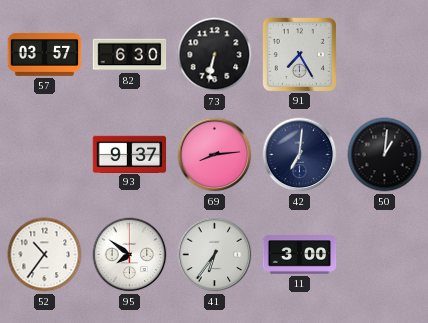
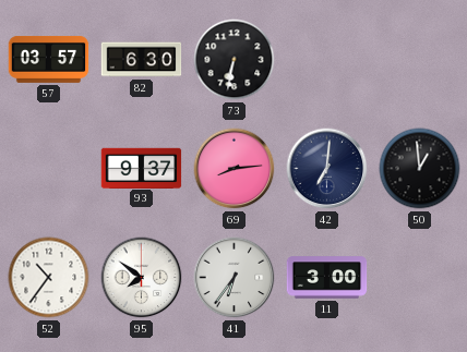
91: 7:25 -> none
50: 1:01 -> 12:59
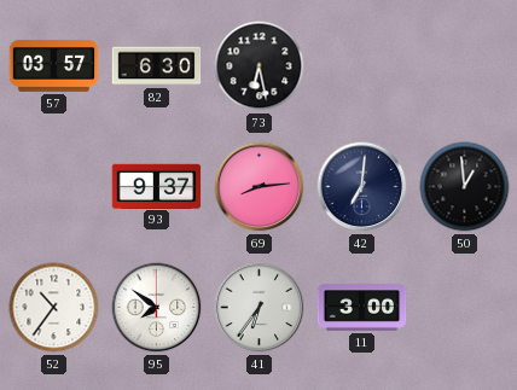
73: 6:32 -> 6:28
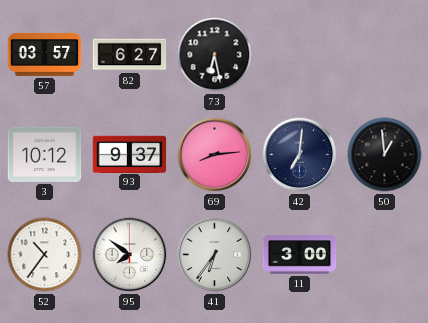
82: 6:30 -> 6:27
3: none -> 10:12
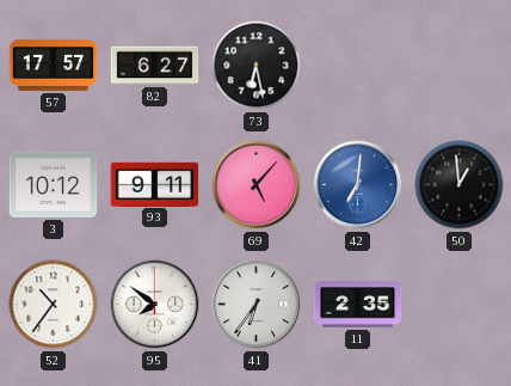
57: 03:57 -> 17:57
93: 9:37 -> 9:11
69: 8:14 -> 5:07
42 dial: navy -> blue
11: 3:00 -> 2:35
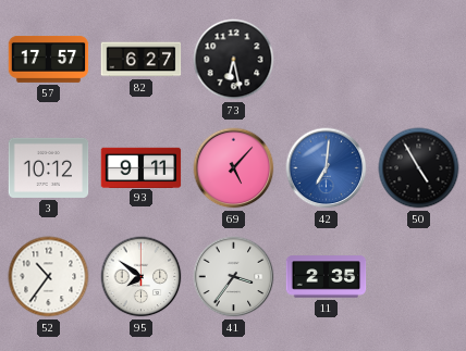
50: 12:59 -> 4:55
41: 6:36 -> 3:36
